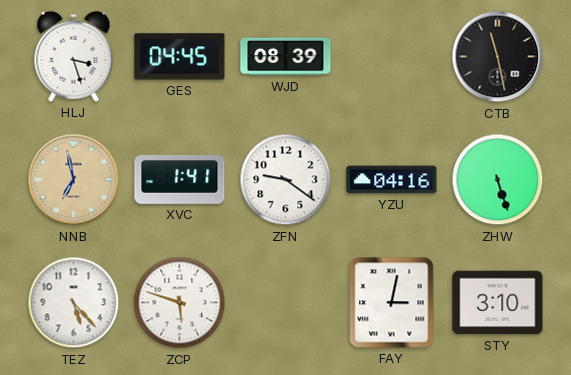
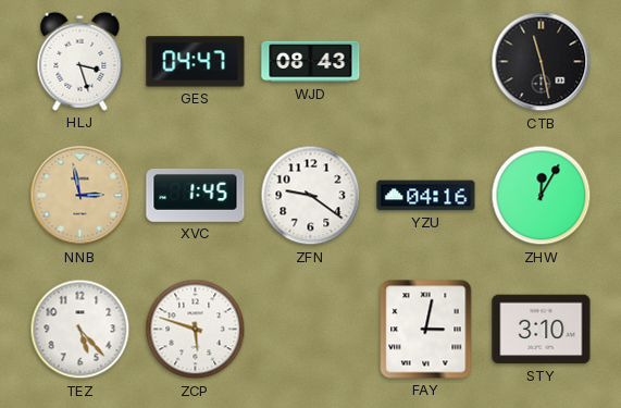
GES: 04:45 -> 04:47
WJD: 08:39 -> 08:43
NNB: 6:58 -> 2:58
XVC: 1:41 -> 1:45
ZHW: 5:27 -> 12:05
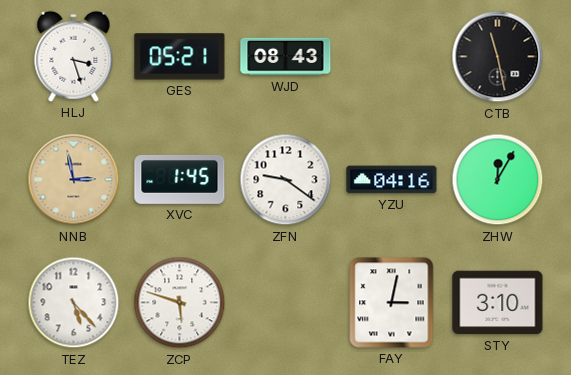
GES: 04:47 -> 05:21
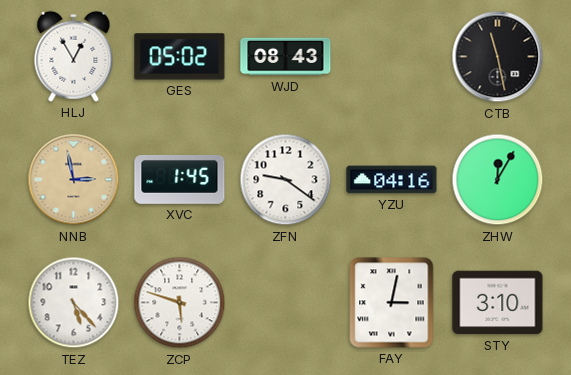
HLJ: 3:27 -> 12:55
GES: 05:21 -> 05:02
